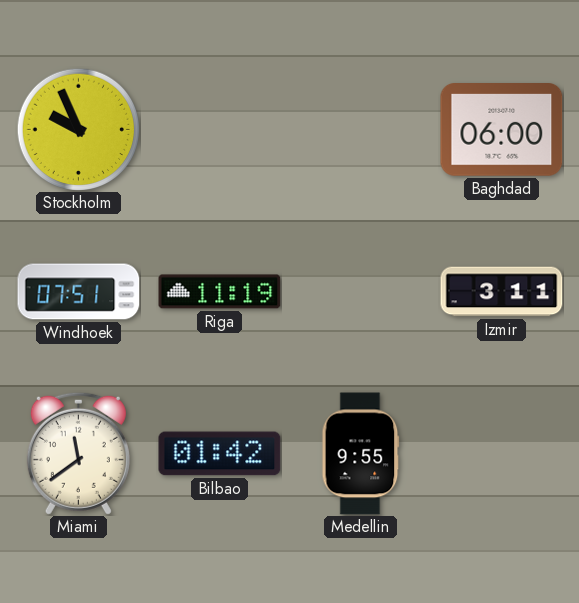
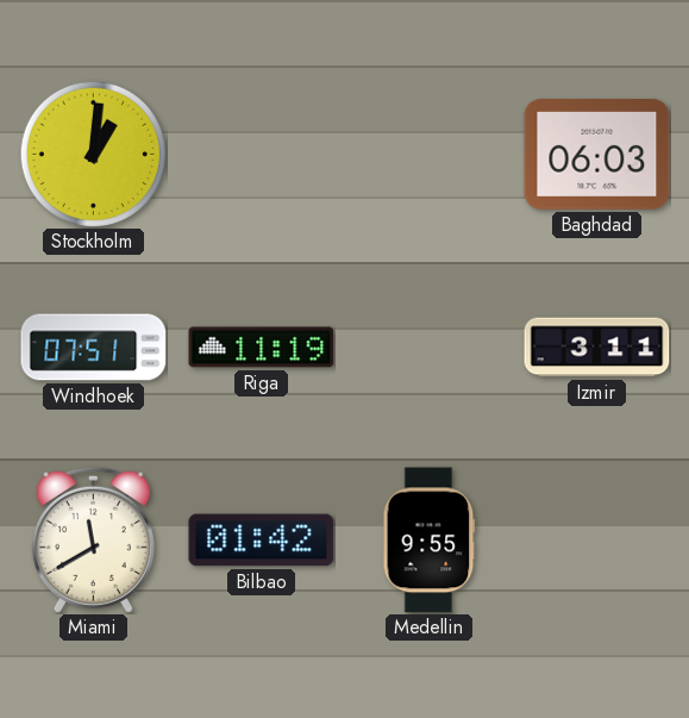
Stockholm: 9:56 -> 1:01
Baghdad: 06:00 -> 06:03
Miami: 11:39 -> 11:40
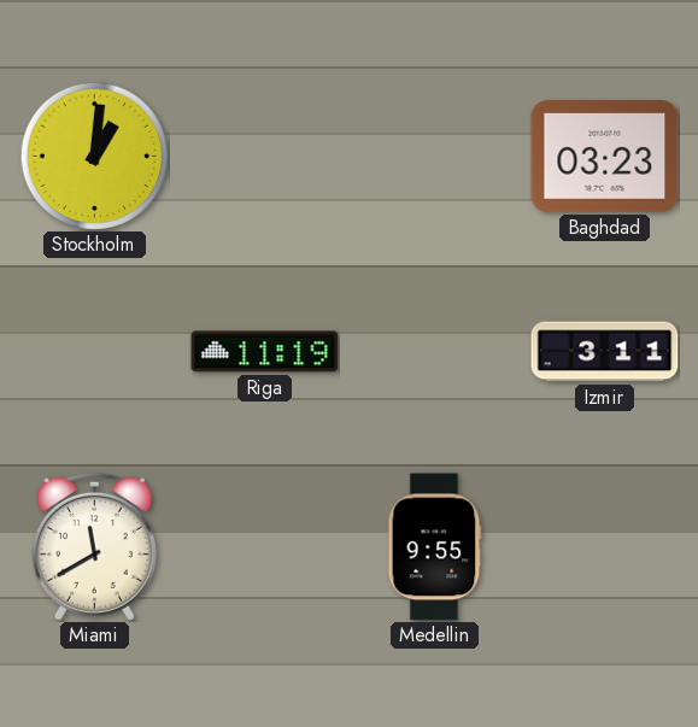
Baghdad: 06:03 -> 03:23
Windhoek: 07:51 -> none
Bilbao: 01:42 -> none
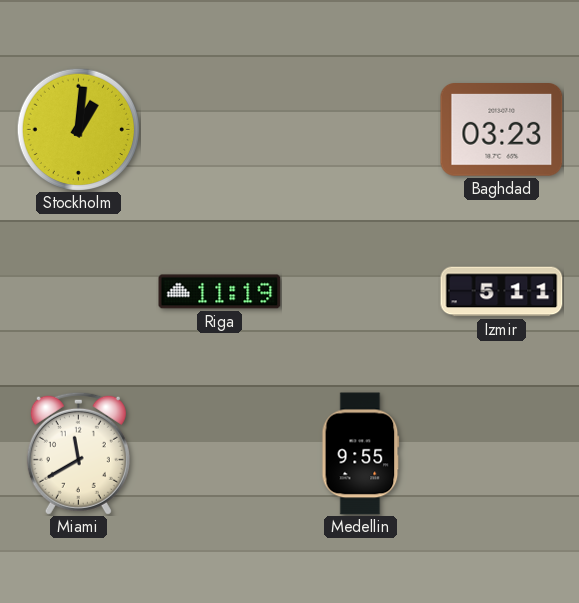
Izmir: 3:11 -> 5:11
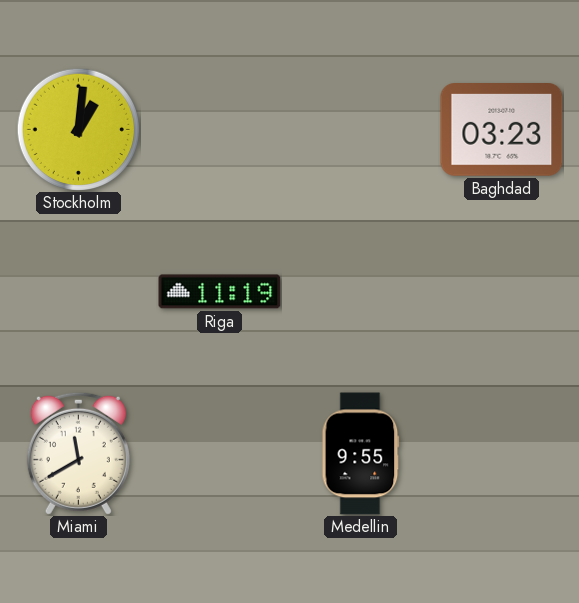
Izmir: 5:11 -> none
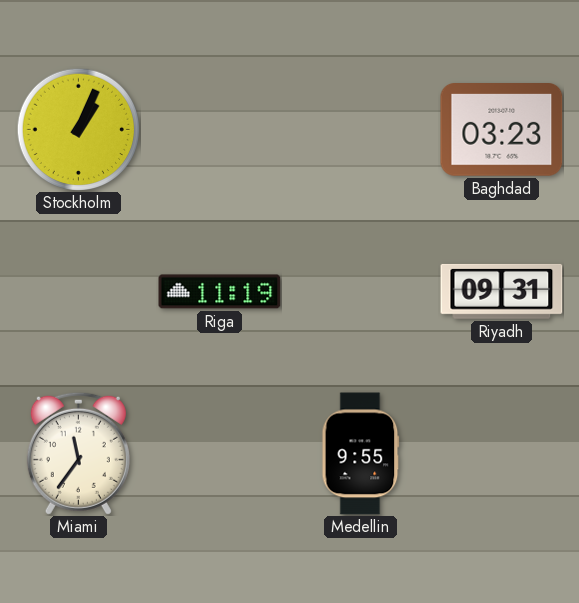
Stockholm: 1:01 -> 1:04
Riyadh: none -> 09:31
Miami: 11:40 -> 11:36
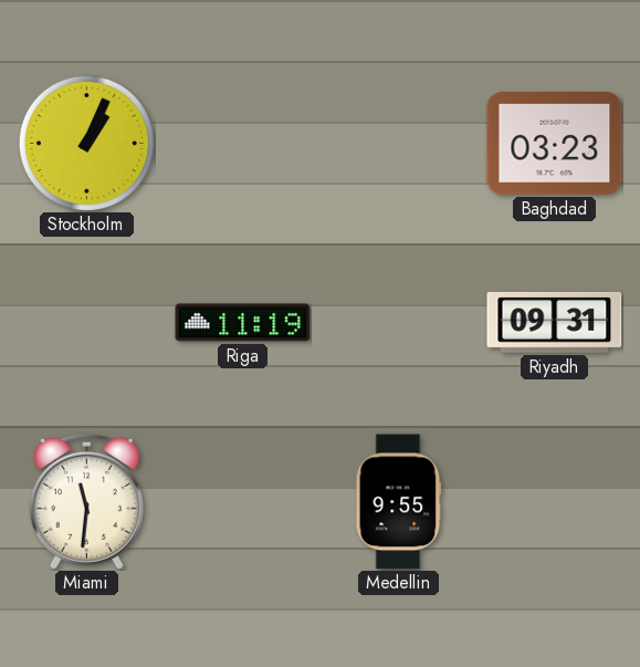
Miami: 11:36 -> 11:31
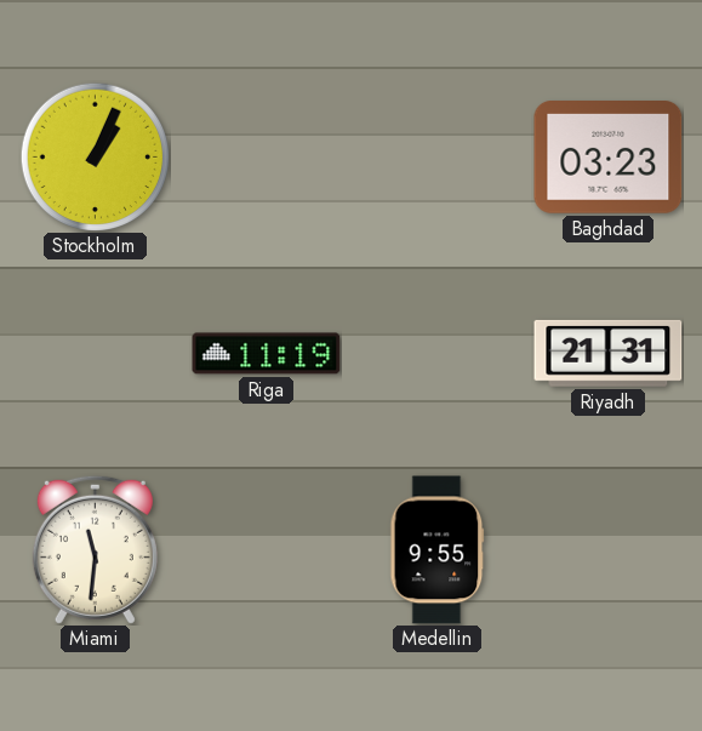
Riyadh: 09:31 -> 21:31
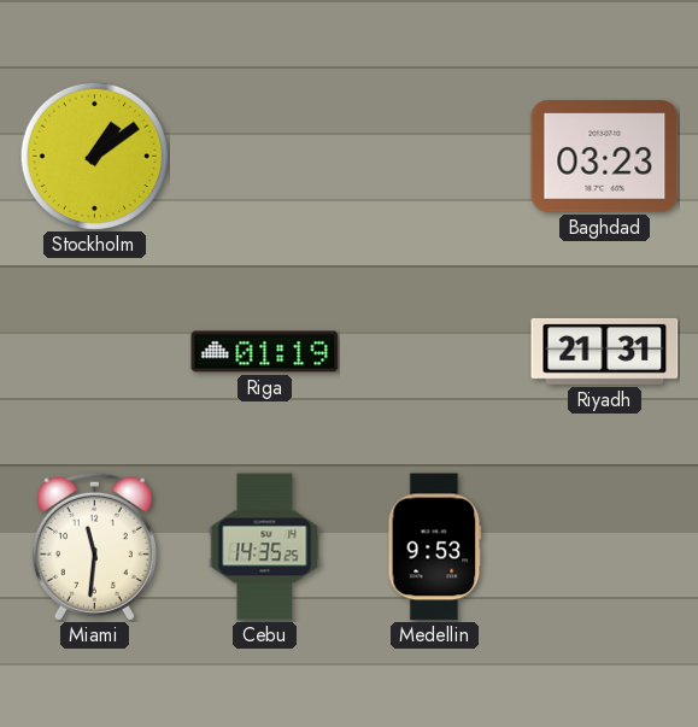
Stockholm: 1:04 -> 1:09
Riga: 11:19 -> 01:19
Cebu: none -> 14:35
Medellin: 9:55 -> 9:53
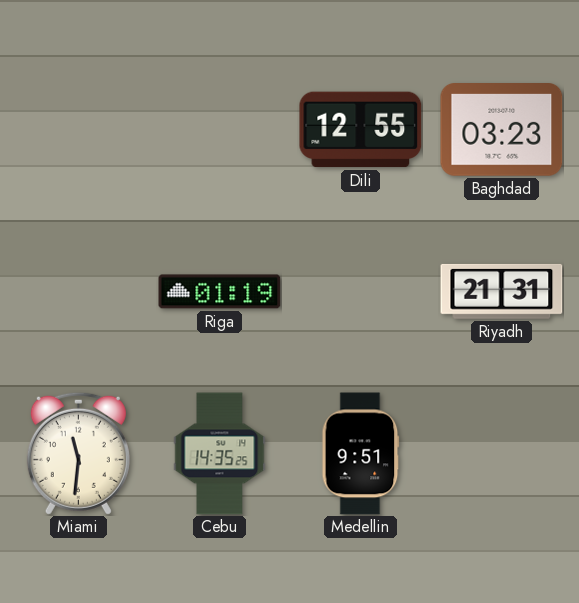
Stockholm: 1:09 -> none
Dili: none -> 12:55
Medellin: 9:53 -> 9:51
